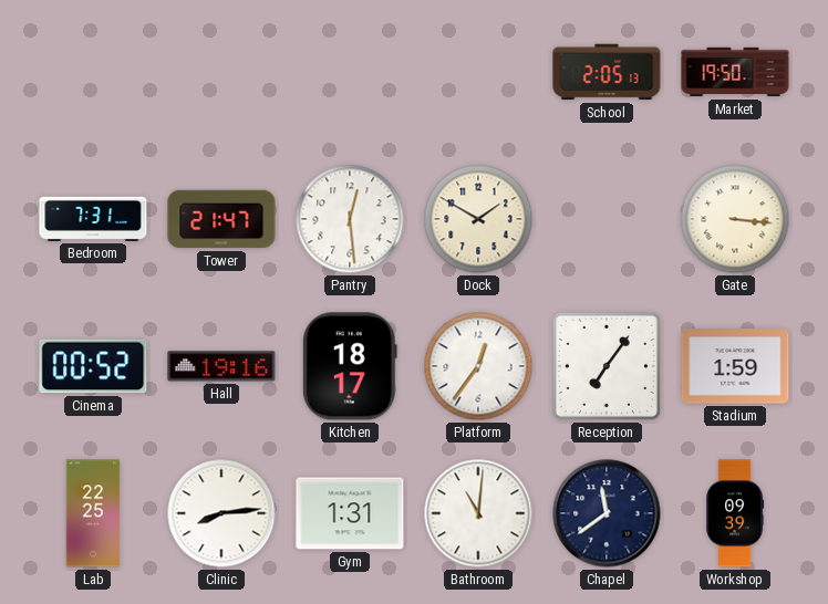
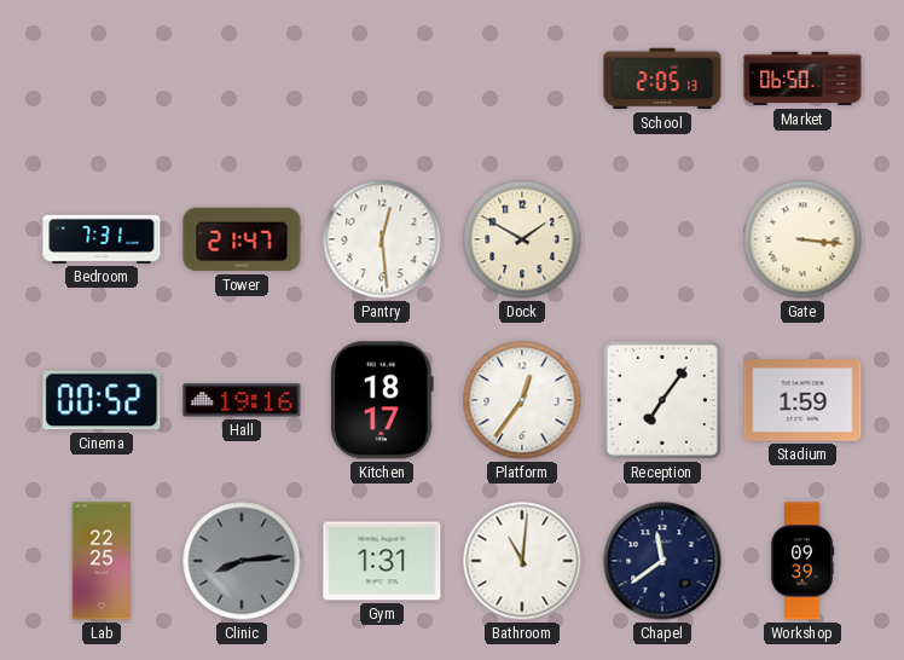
Market: 19:50 -> 06:50
Clinic dial: white -> grey
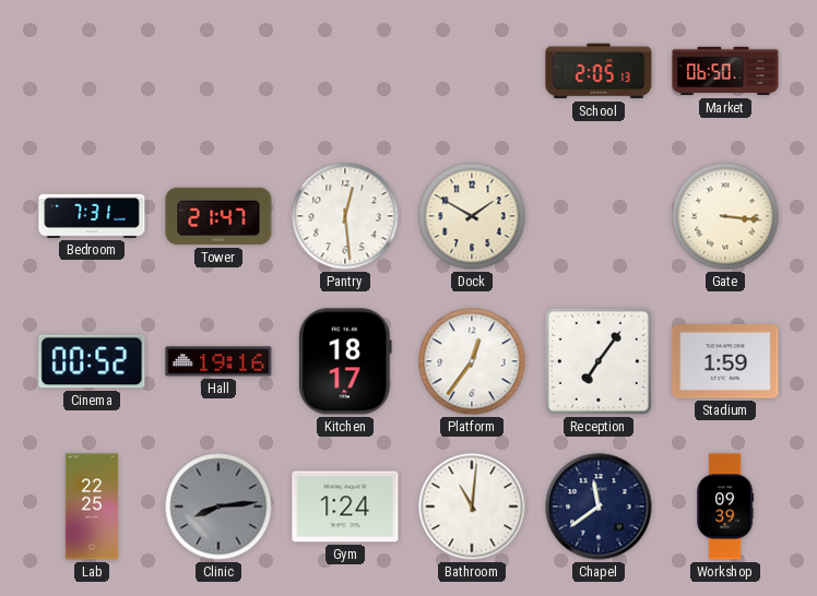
Gym: 1:31 -> 1:24
